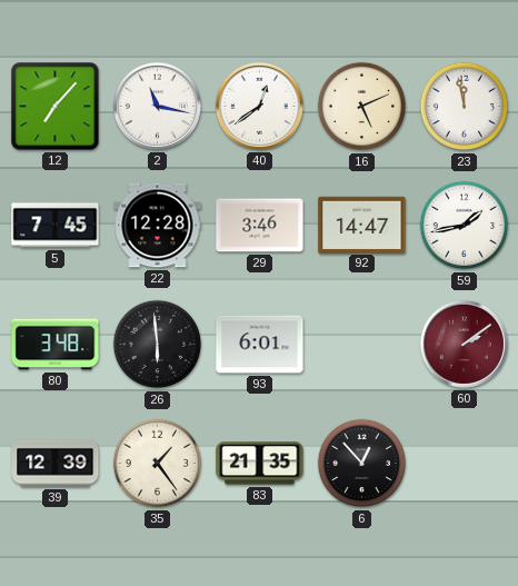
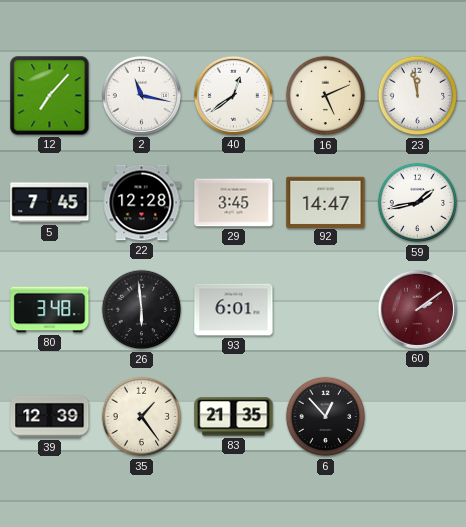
29: 3:46 -> 3:45
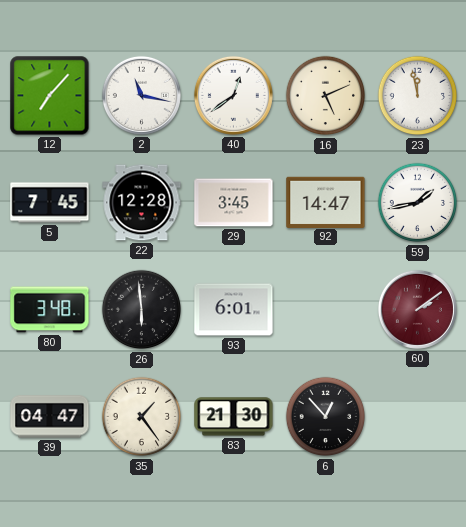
39: 12:39 -> 04:47
83: 21:35 -> 21:30
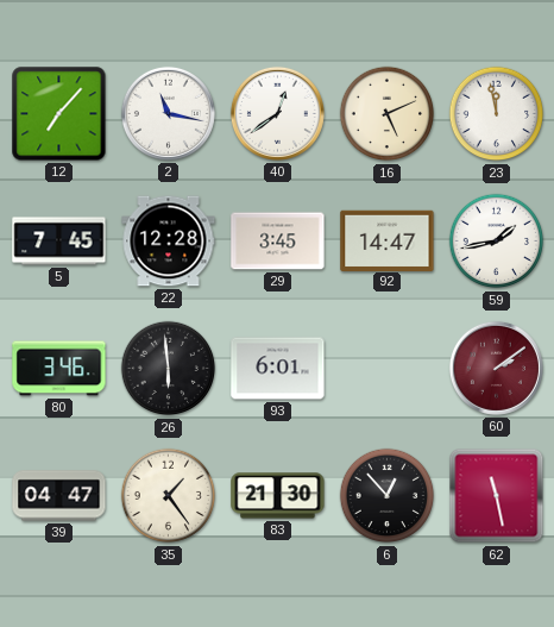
80: 3:48 -> 3:46
62: none -> 11:28
